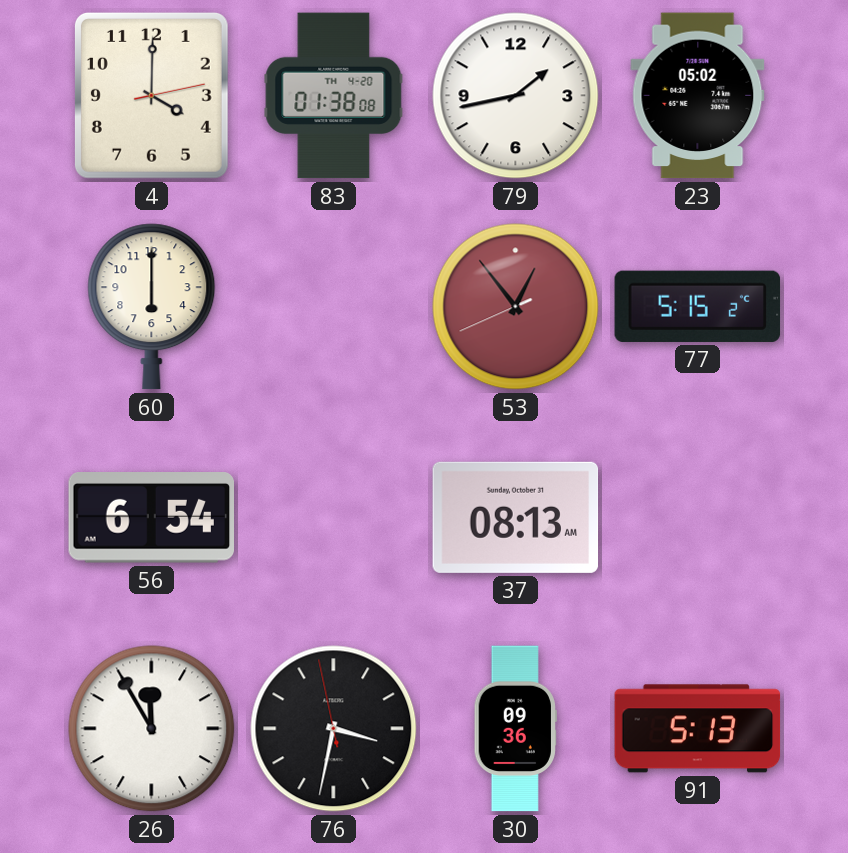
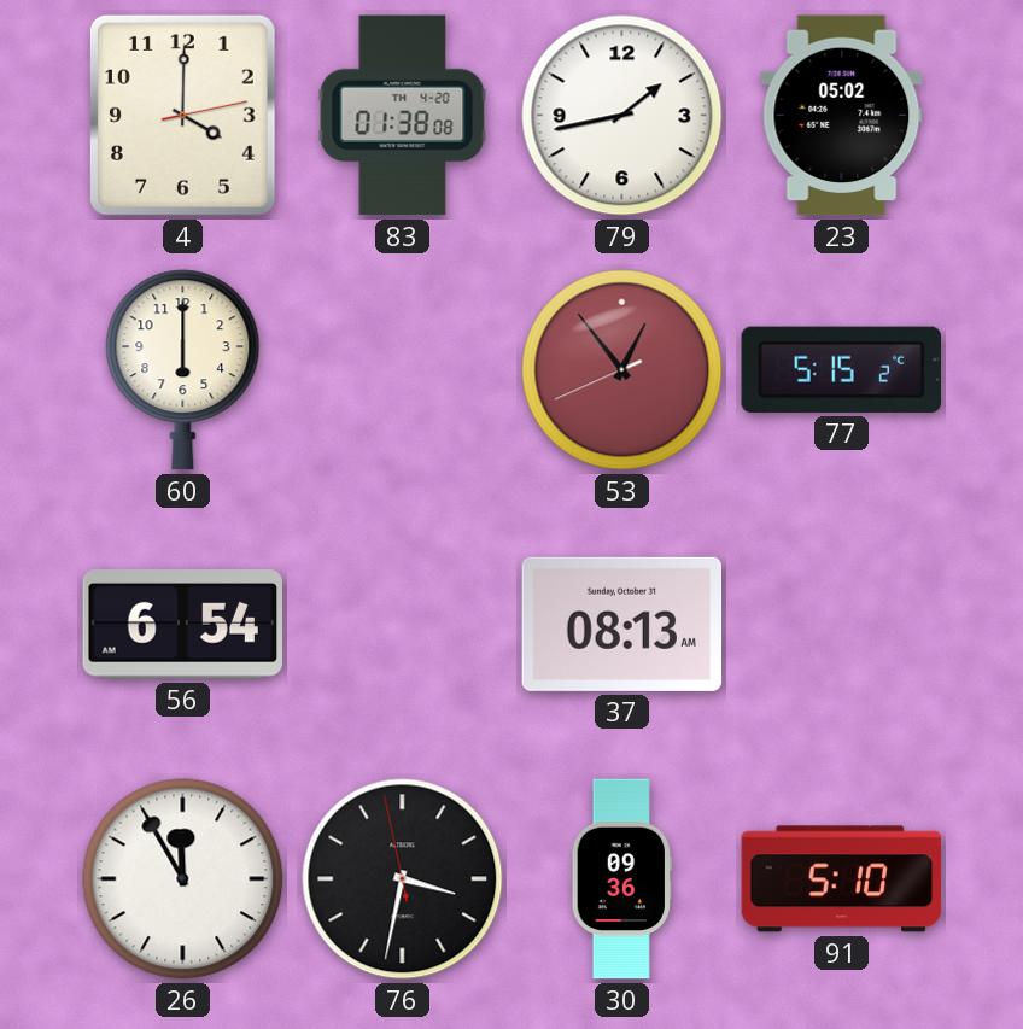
91: 5:13 -> 5:10
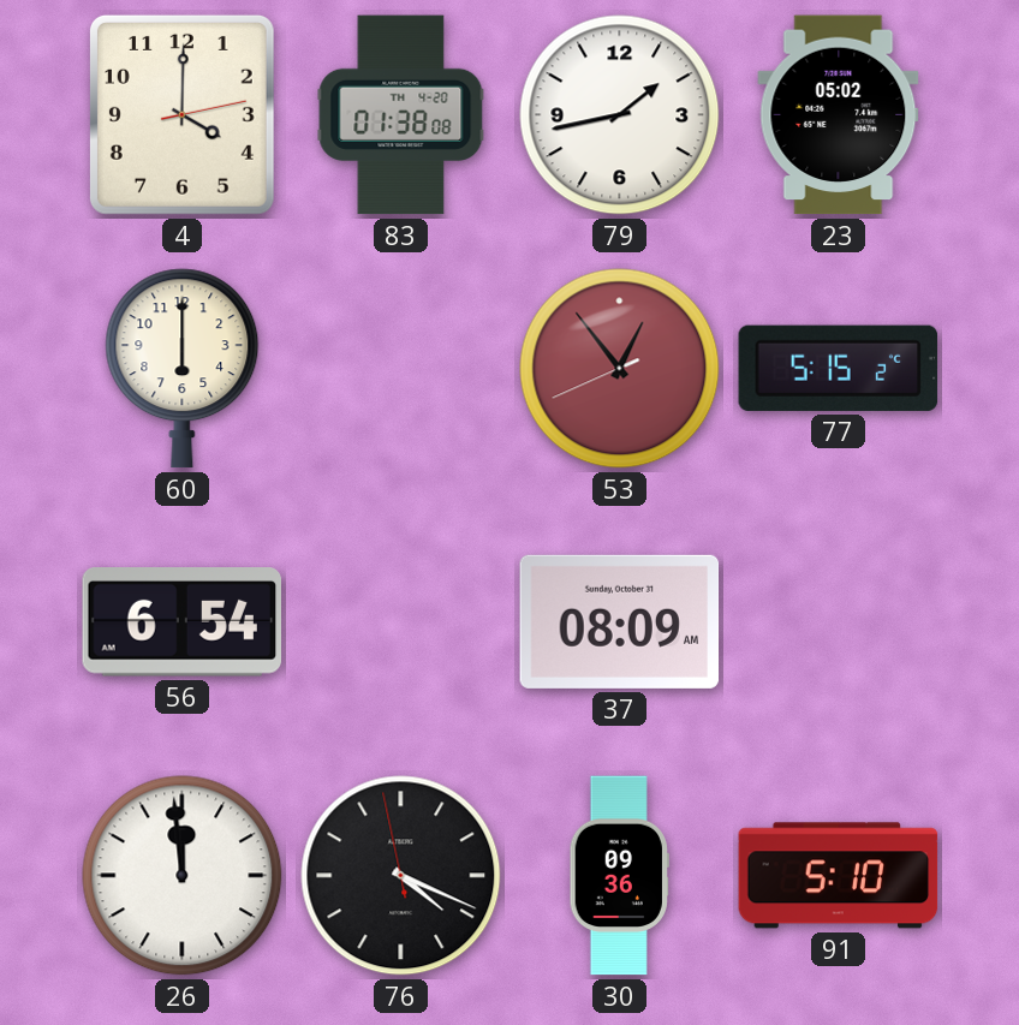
37: 08:13 -> 08:09
26: 11:55 -> 11:59
76: 3:31 -> 4:18
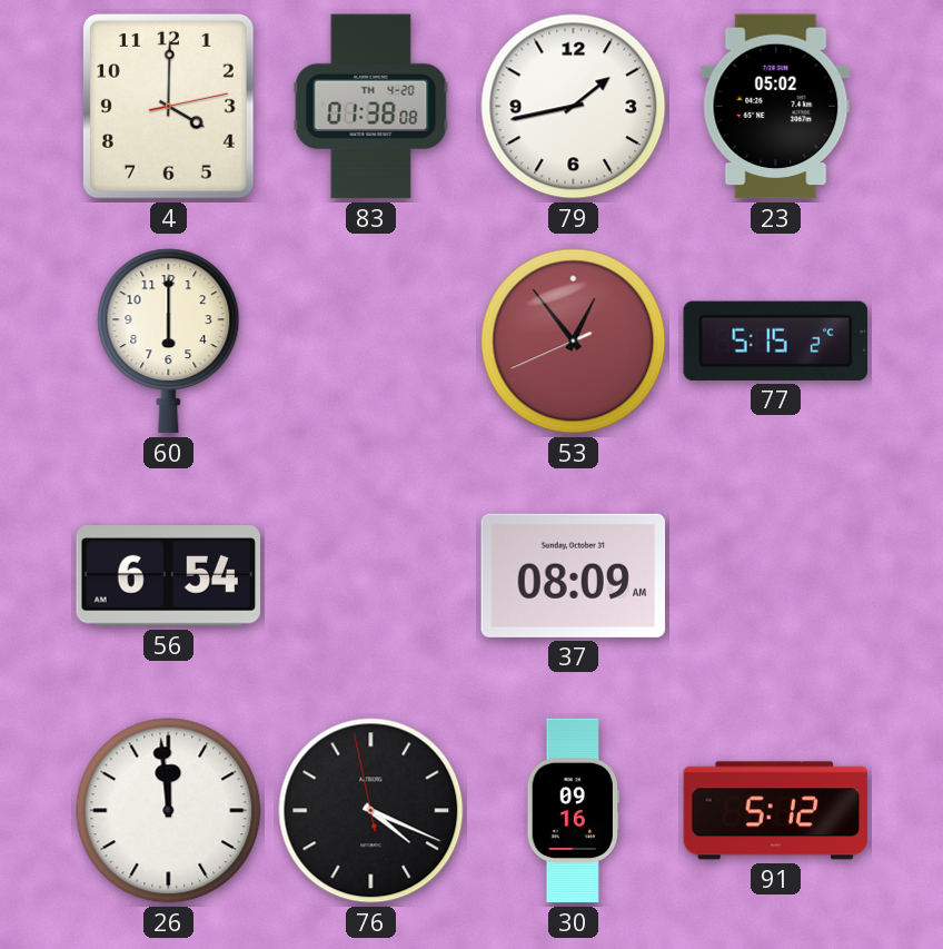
30: 09:36 -> 09:16
91: 5:10 -> 5:12
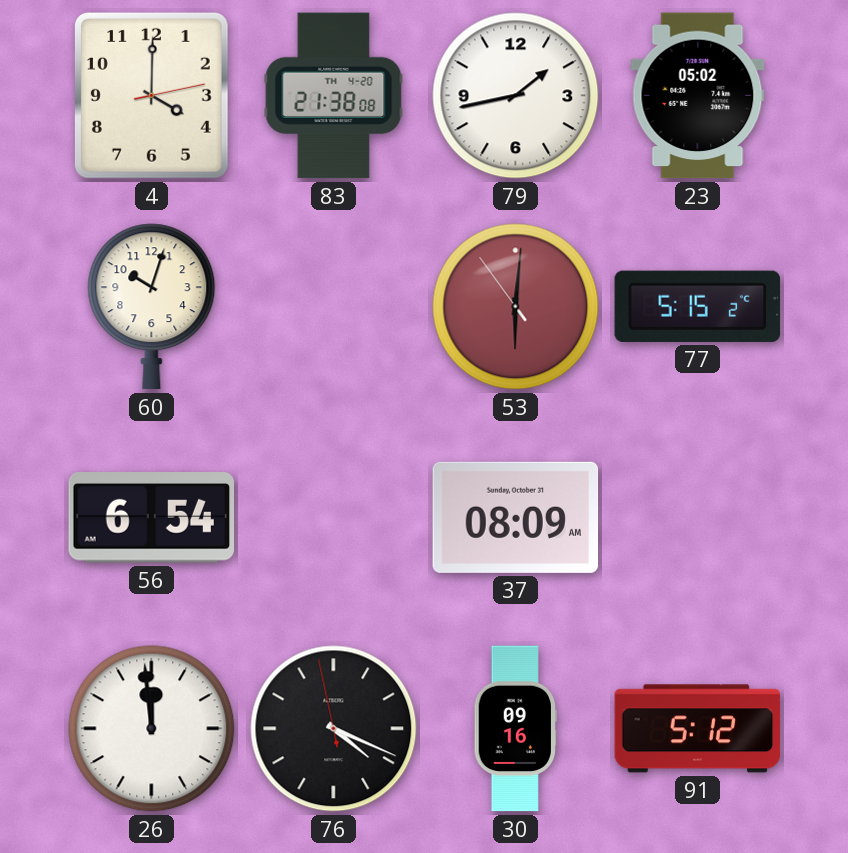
83: 01:38 -> 21:38
60: 6:00 -> 10:03
53: 12:53 -> 6:00
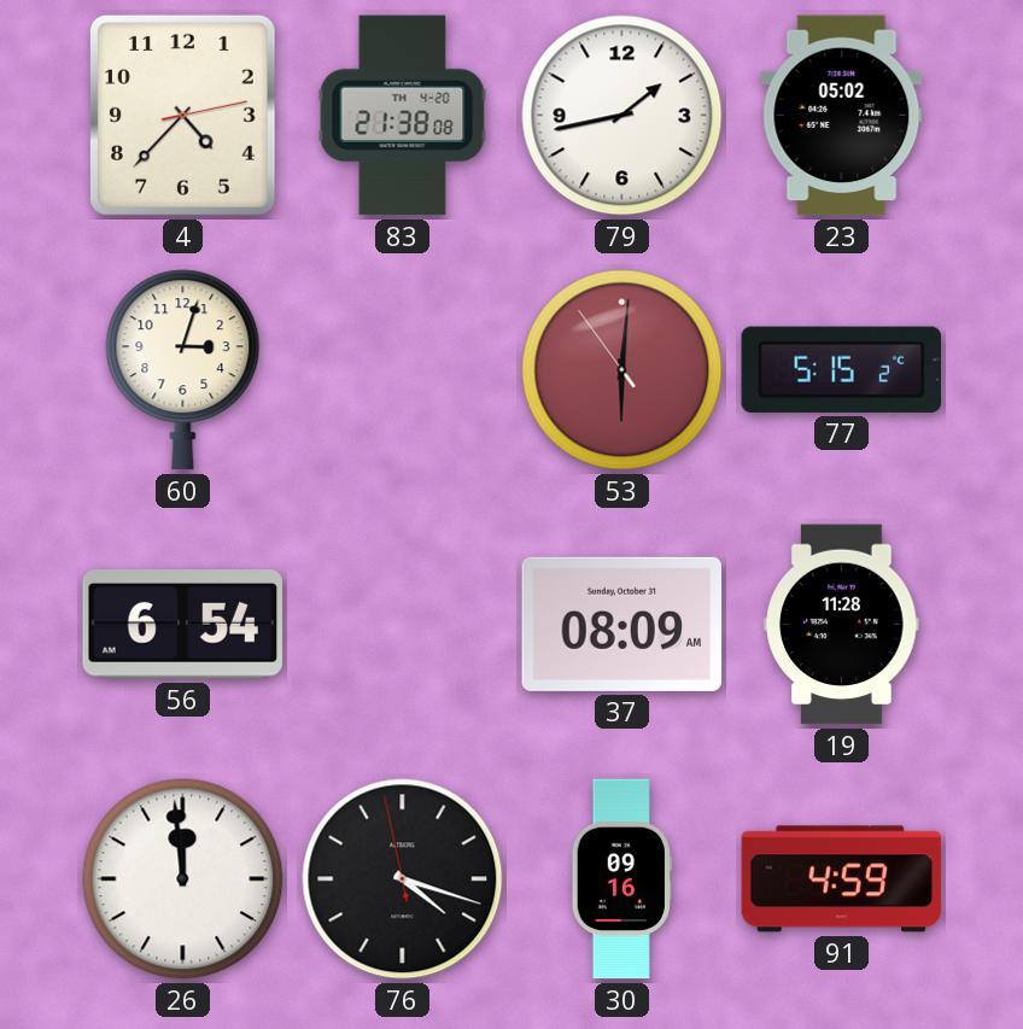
4: 4:00 -> 4:37
60: 10:03 -> 3:03
19: none -> 11:28
76: 4:18 -> 4:17
91: 5:12 -> 4:59
